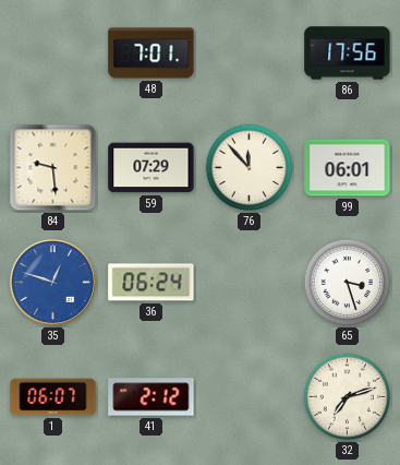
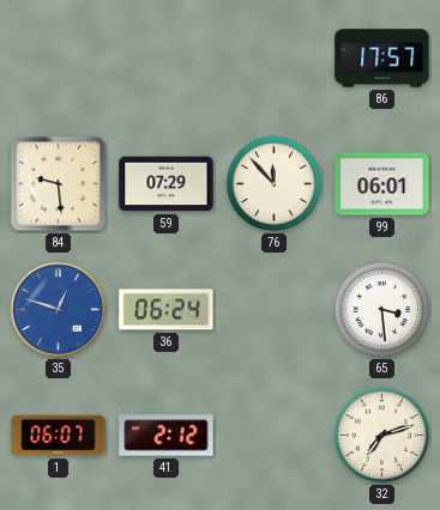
48: 7:01 -> none
86: 17:56 -> 17:57
65: 3:27 -> 3:29
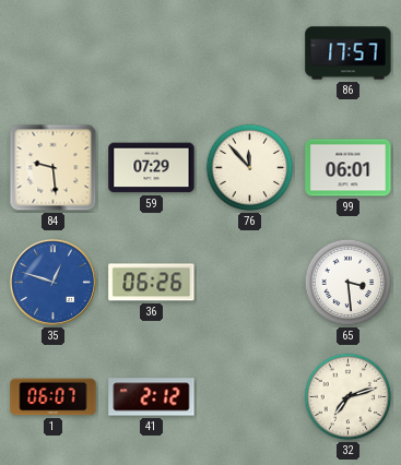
36: 06:24 -> 06:26
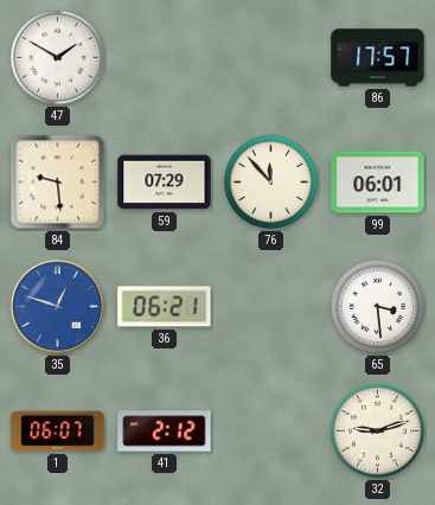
47: none -> 1:50
36: 06:26 -> 06:21
32: 7:12 -> 9:12
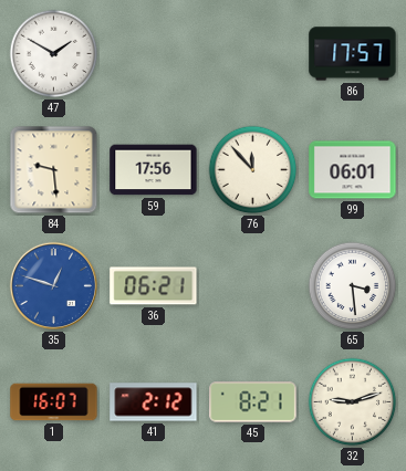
59: 07:29 -> 17:56
1: 06:07 -> 16:07
45: none -> 8:21
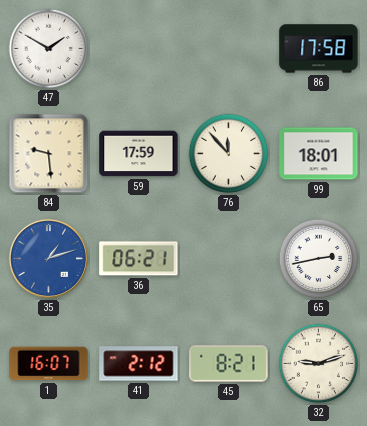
86: 17:57 -> 17:58
59: 17:56 -> 17:59
99: 06:01 -> 18:01
35: 12:48 -> 1:12
65: 3:29 -> 2:43
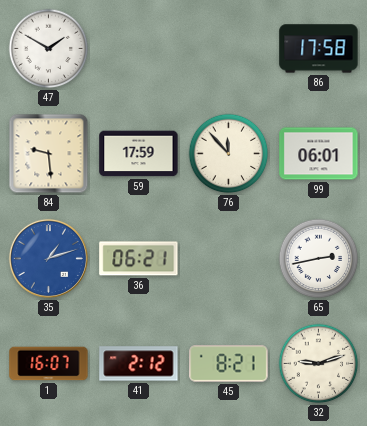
99: 18:01 -> 06:01
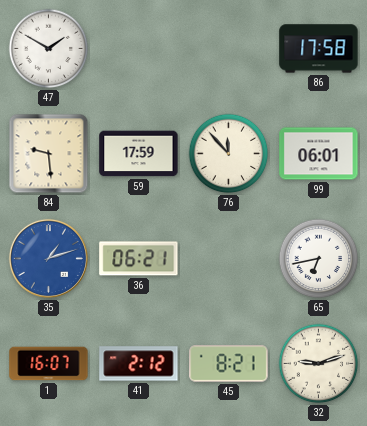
65: 2:43 -> 6:43
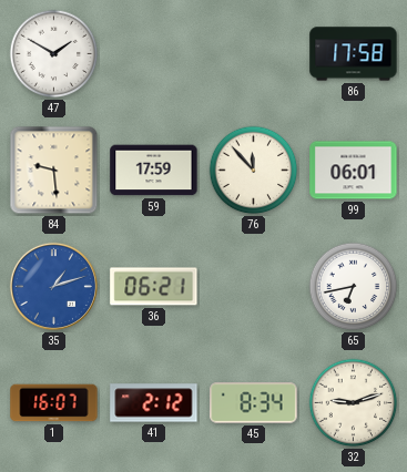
45: 8:21 -> 8:34
